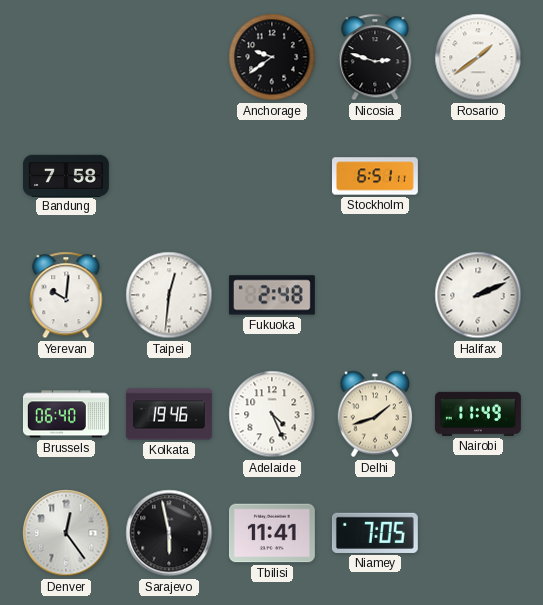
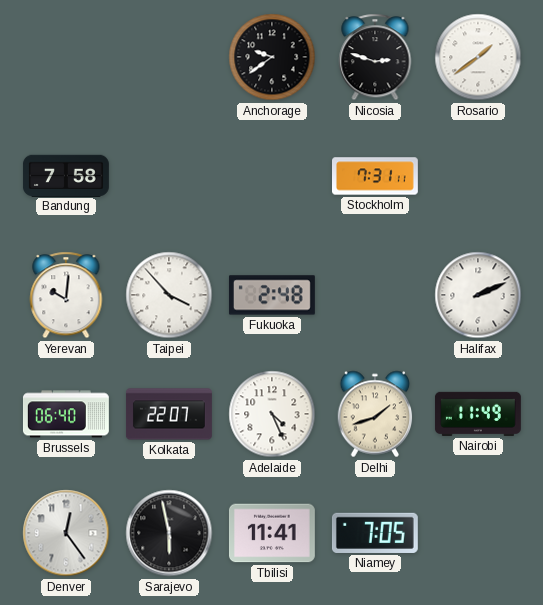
Stockholm: 6:51 -> 7:31
Taipei: 12:31 -> 3:53
Kolkata: 19:46 -> 22:07
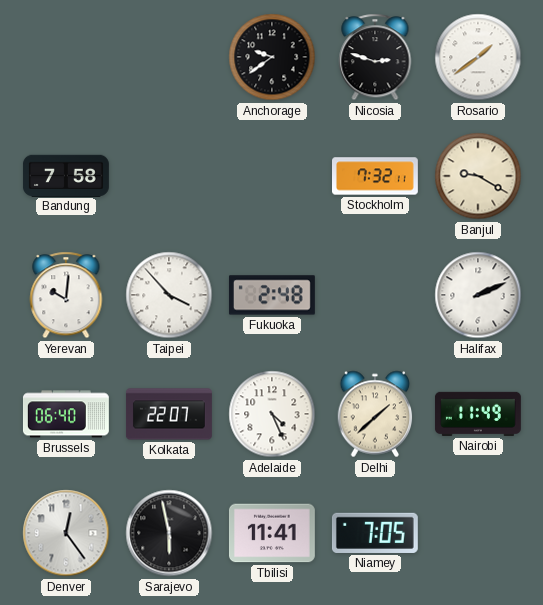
Stockholm: 7:31 -> 7:32
Banjul: none -> 9:20
Delhi: 1:42 -> 1:38
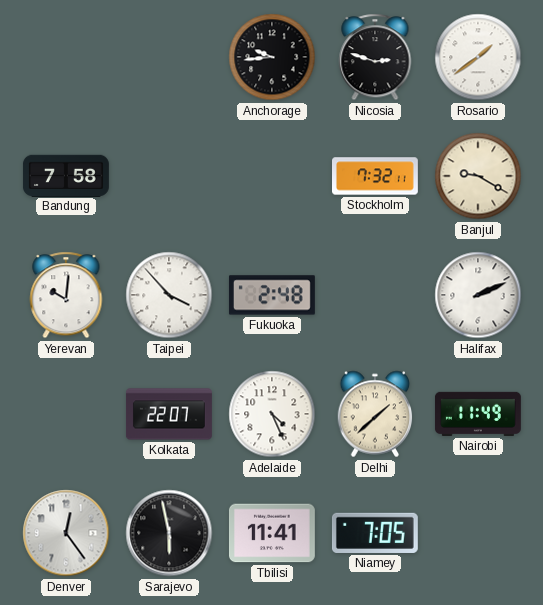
Anchorage: 9:39 -> 9:44
Brussels: 06:40 -> none
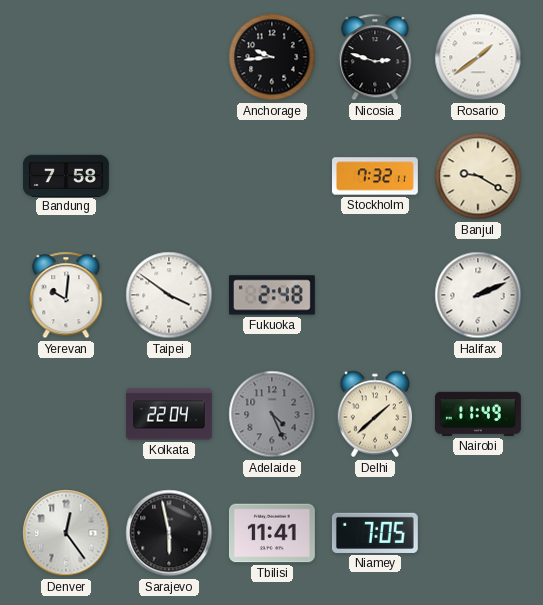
Taipei: 3:53 -> 3:51
Kolkata: 22:07 -> 22:04
Adelaide dial: white -> grey
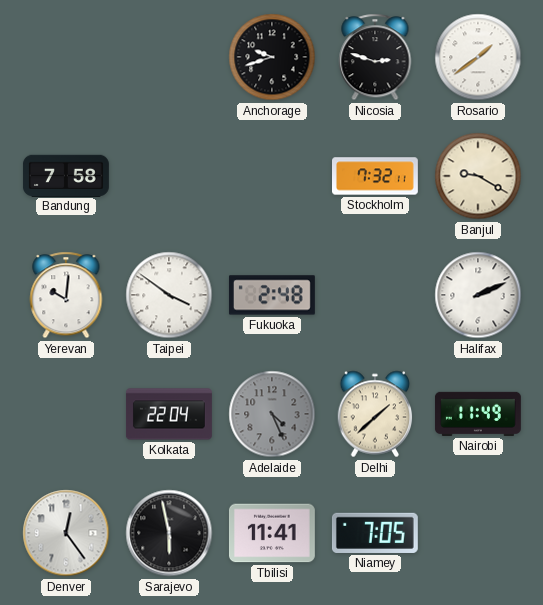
Anchorage: 9:44 -> 9:42
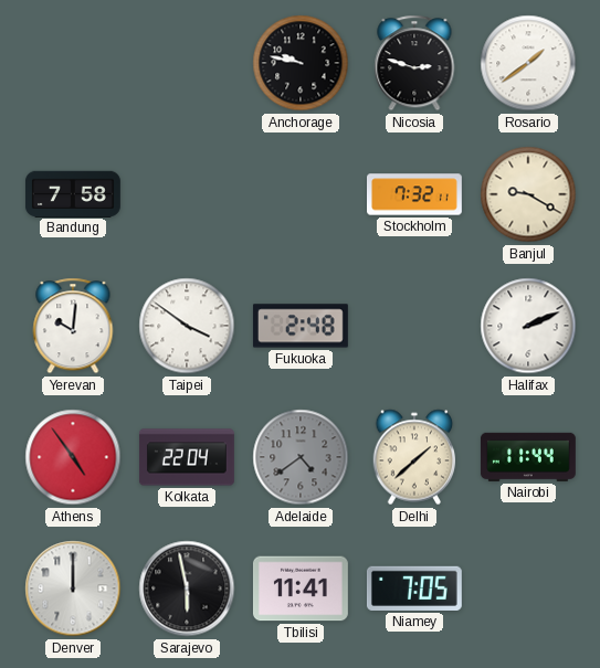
Anchorage: 9:42 -> 9:47
Athens: none -> 4:54
Adelaide: 4:26 -> 4:39
Nairobi: 11:49 -> 11:44
Denver: 12:24 -> 12:00
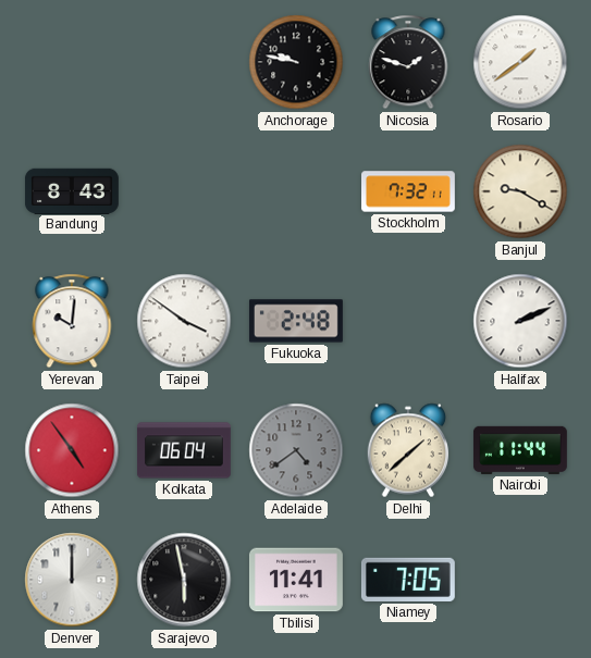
Nicosia: 2:48 -> 1:48
Bandung: 7:58 -> 8:43
Kolkata: 22:04 -> 06:04
